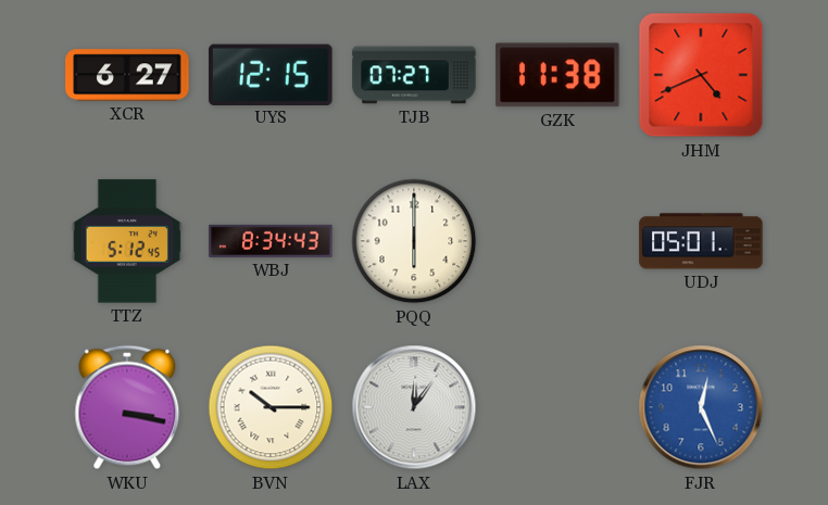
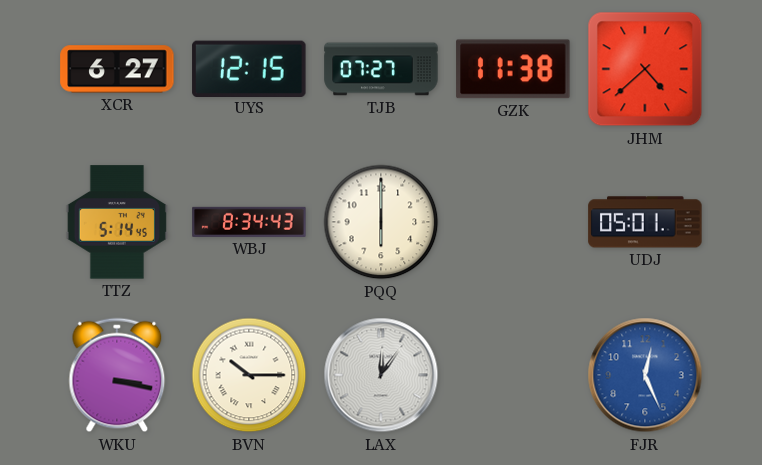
JHM: 4:41 -> 4:38
TTZ: 5:12 -> 5:14
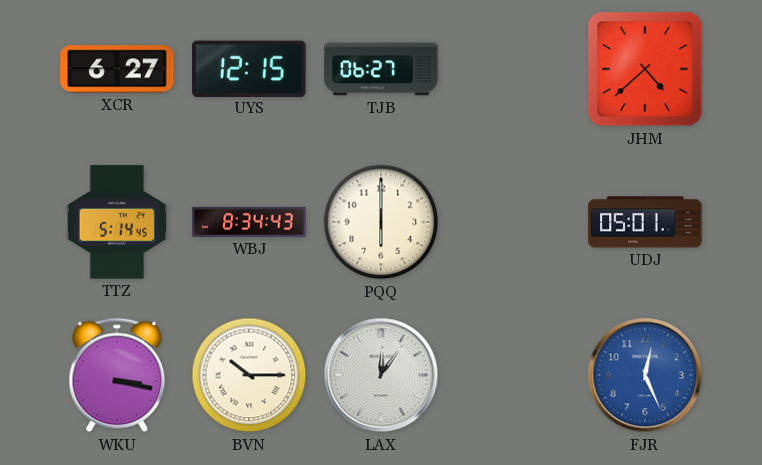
TJB: 07:27 -> 06:27
GZK: 11:38 -> none
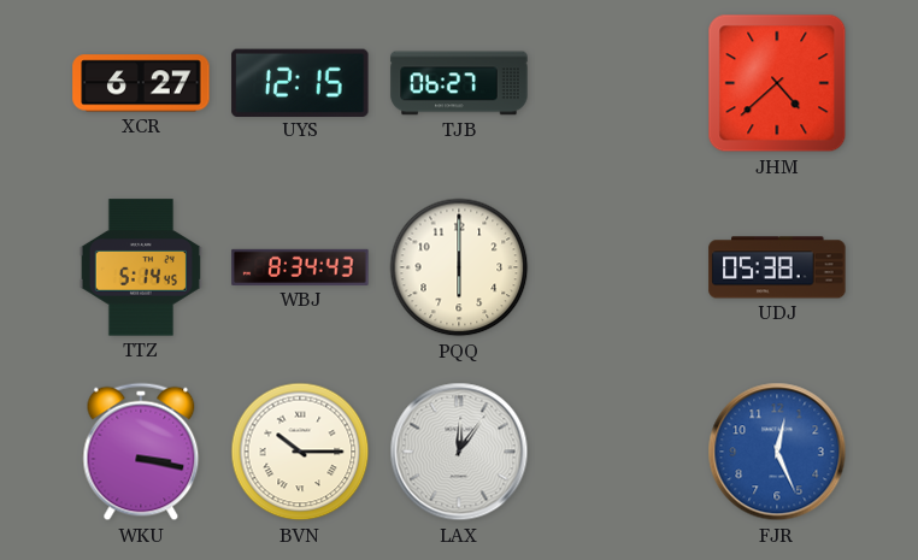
UDJ: 05:01 -> 05:38
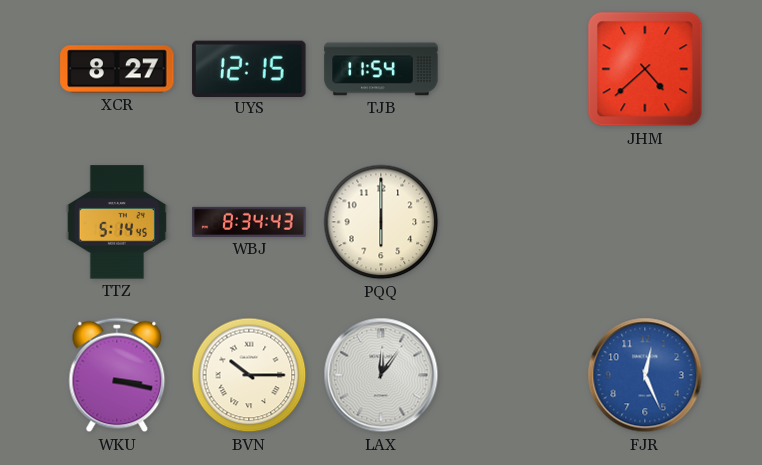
XCR: 6:27 -> 8:27
TJB: 06:27 -> 11:54
UDJ: 05:38 -> none
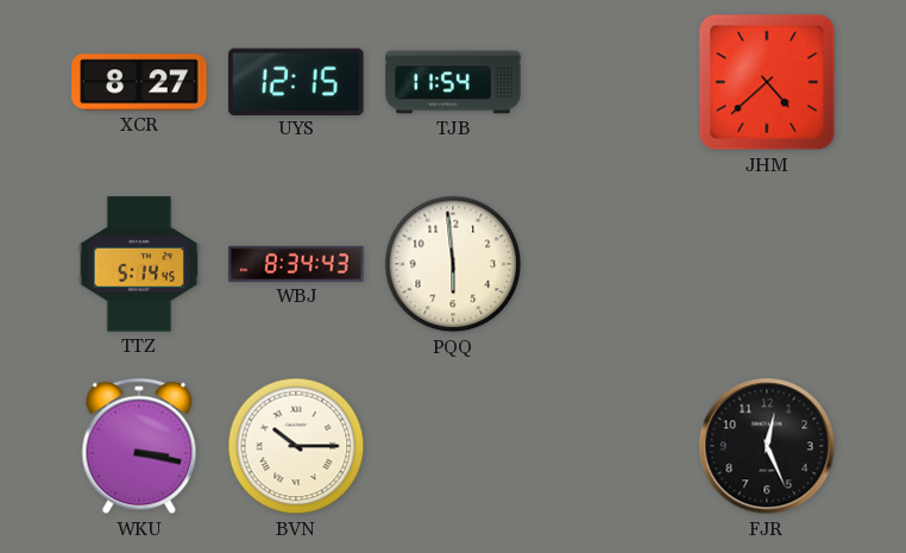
PQQ: 6:00 -> 5:59
LAX: 12:06 -> none
FJR dial: blue -> black
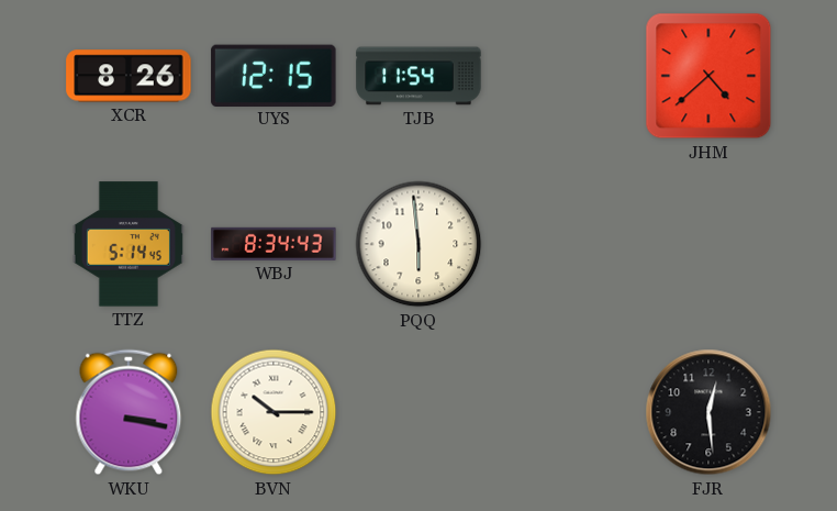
XCR: 8:27 -> 8:26
FJR: 12:26 -> 12:29
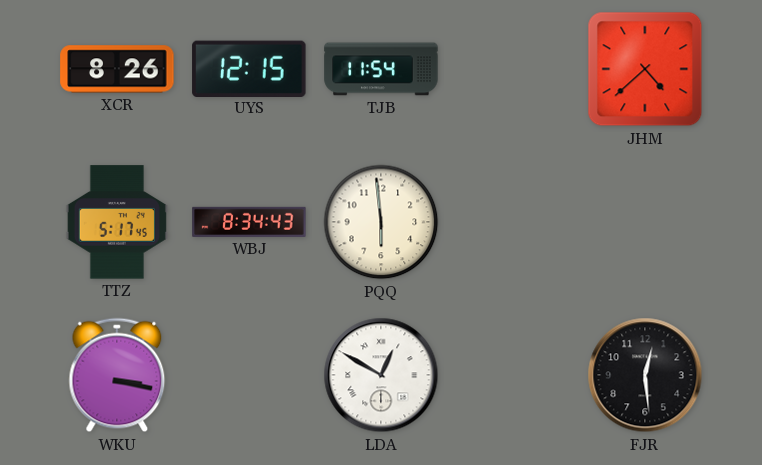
TTZ: 5:14 -> 5:17
BVN: 10:15 -> none
LDA: none -> 12:50
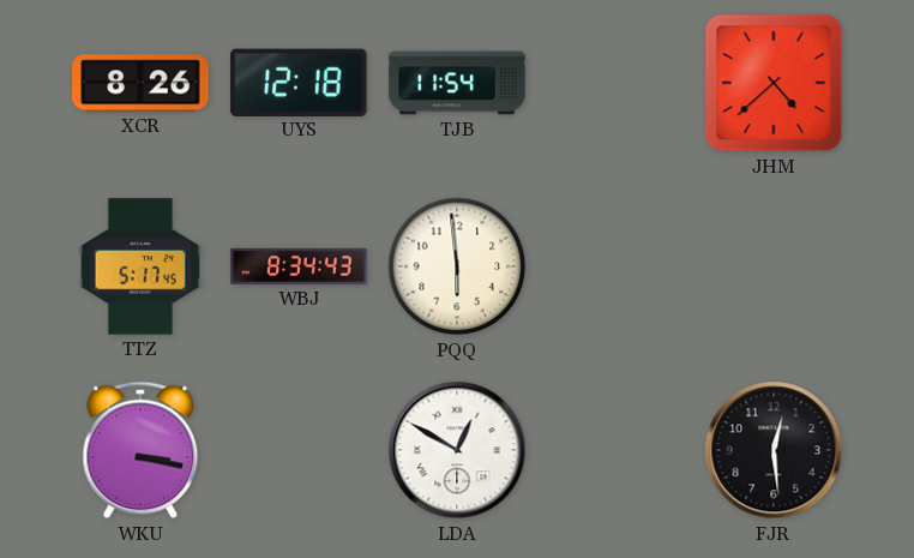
UYS: 12:15 -> 12:18
